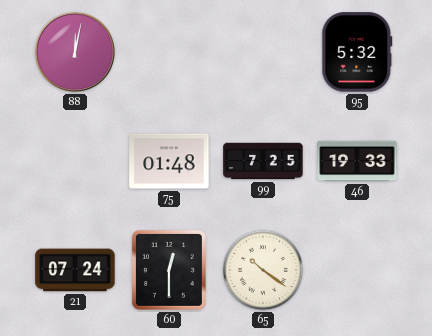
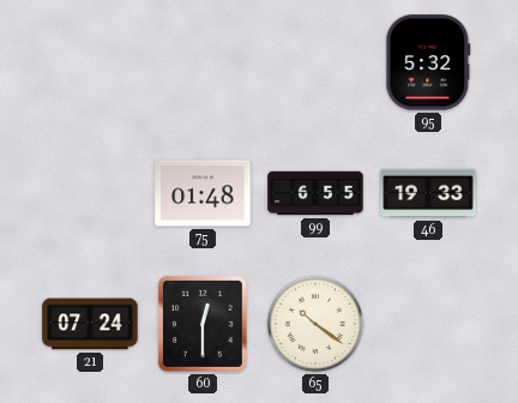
88: 12:02 -> none
99: 7:25 -> 6:55
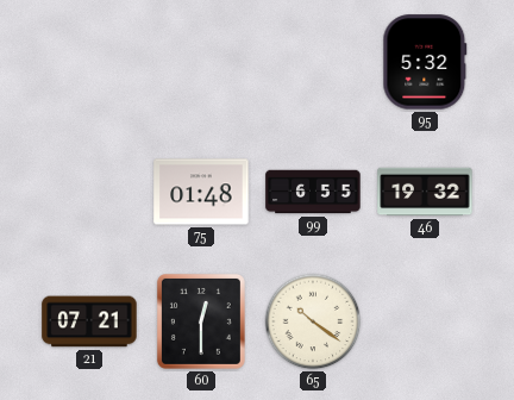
46: 19:33 -> 19:32
21: 07:24 -> 07:21
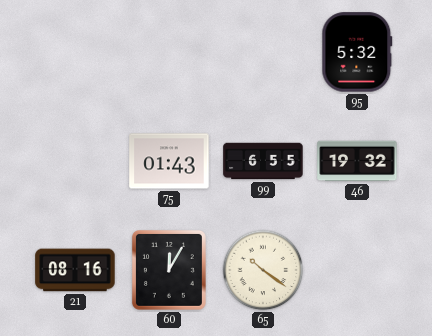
75: 01:48 -> 01:43
21: 07:21 -> 08:16
60: 12:30 -> 12:05
